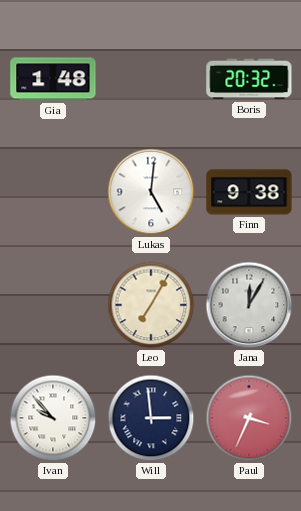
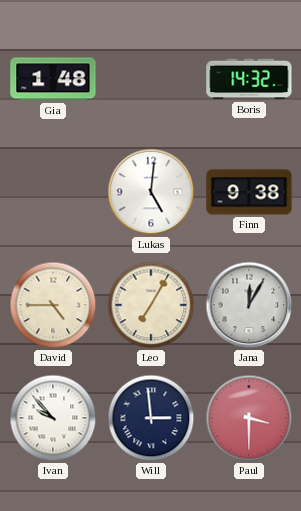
Boris: 20:32 -> 14:32
David: none -> 4:45
Paul: 3:34 -> 3:30
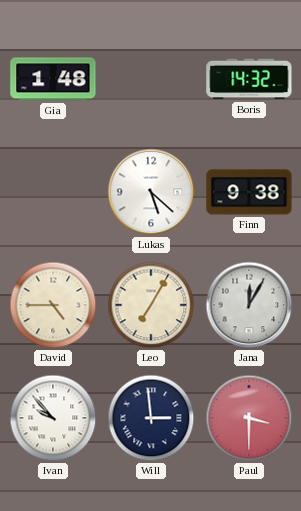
Lukas: 5:01 -> 5:22
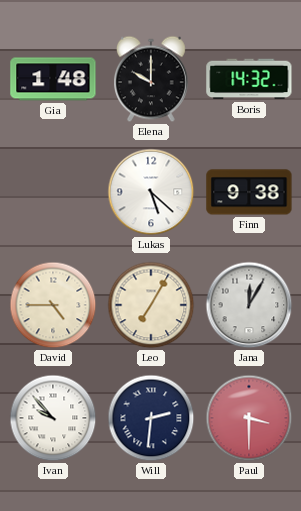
Elena: none -> 10:00
Will: 2:59 -> 2:31
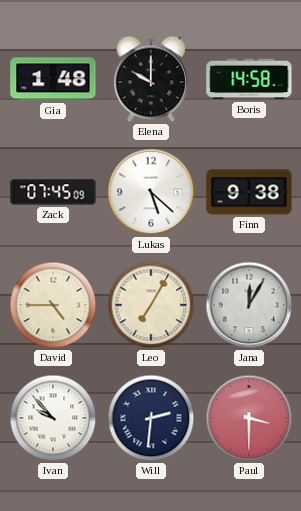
Boris: 14:32 -> 14:58
Zack: none -> 07:45
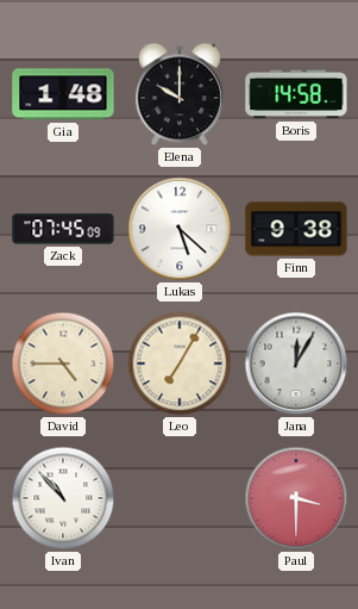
Ivan: 9:53 -> 10:53
Will: 2:31 -> none
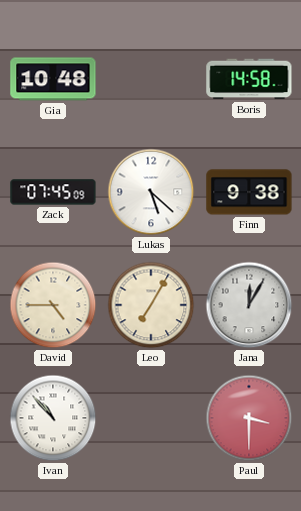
Gia: 1:48 -> 10:48
Elena: 10:00 -> none
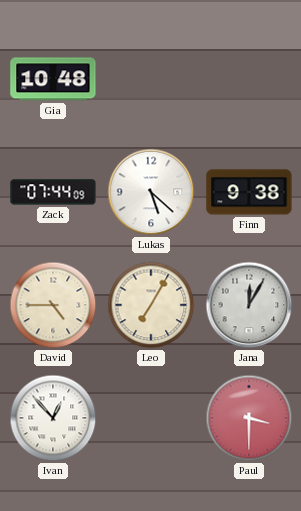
Boris: 14:58 -> none
Zack: 07:45 -> 07:44
Ivan: 10:53 -> 12:53
